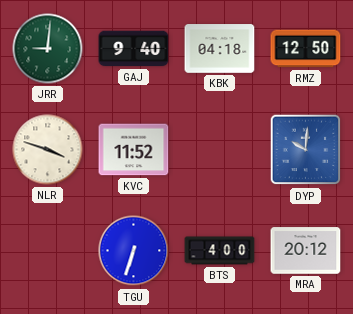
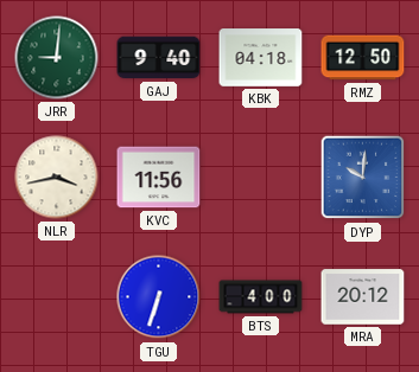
NLR: 3:48 -> 3:43
KVC: 11:52 -> 11:56
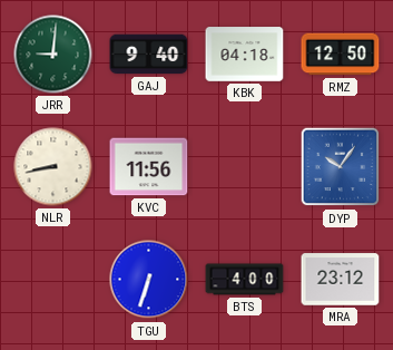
NLR: 3:43 -> 8:43
DYP: 10:01 -> 10:06
MRA: 20:12 -> 23:12
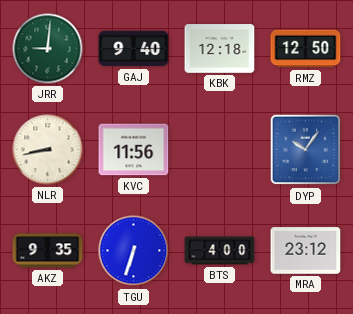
KBK: 04:18 -> 12:18
AKZ: none -> 9:35
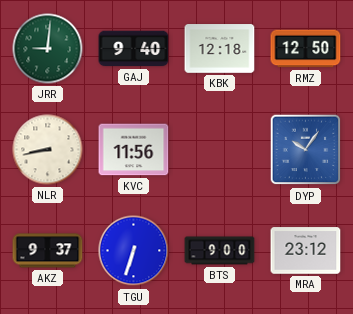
AKZ: 9:35 -> 9:37
BTS: 4:00 -> 9:00
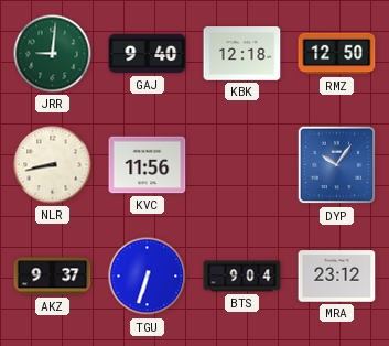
BTS: 9:00 -> 9:04
